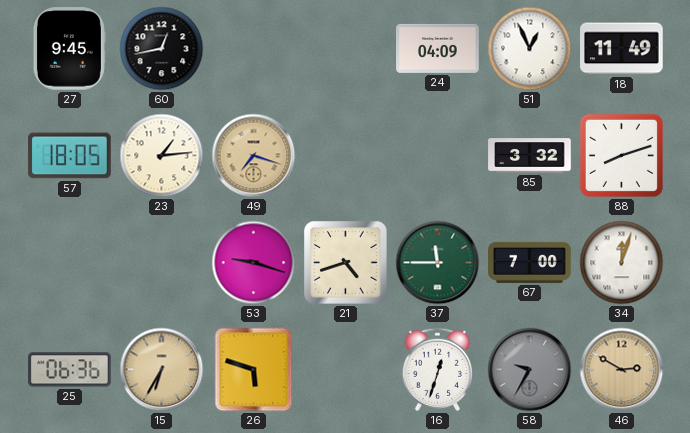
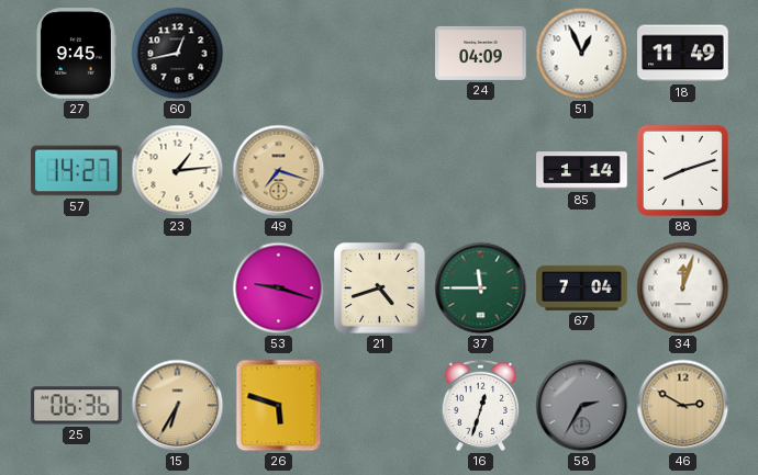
57: 18:05 -> 14:27
85: 3:32 -> 1:14
67: 7:00 -> 7:04
58: 9:35 -> 2:35
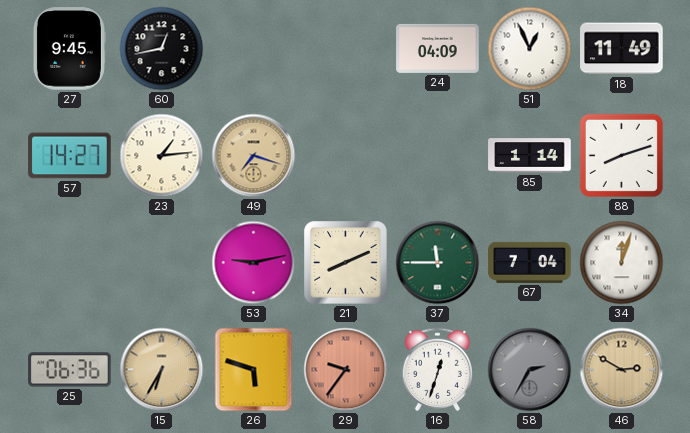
53: 9:18 -> 9:13
21: 4:42 -> 8:11
29: none -> 9:36
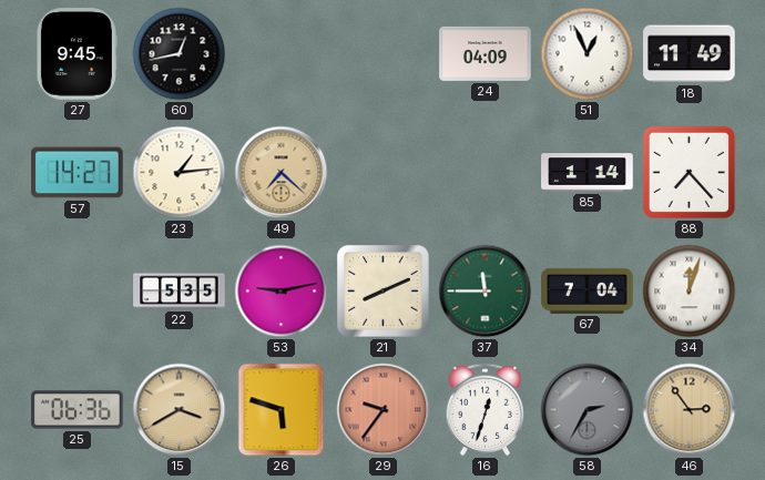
49: 7:18 -> 7:22
88: 8:12 -> 7:23
22: none -> 5:35
15: 6:35 -> 3:40
46: 2:50 -> 2:54
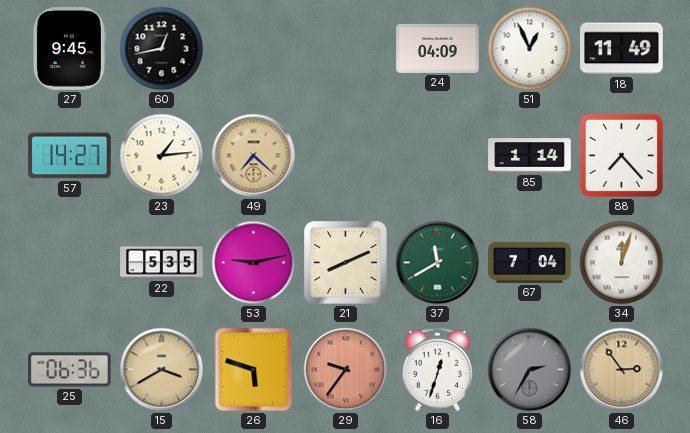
37: 11:45 -> 11:40
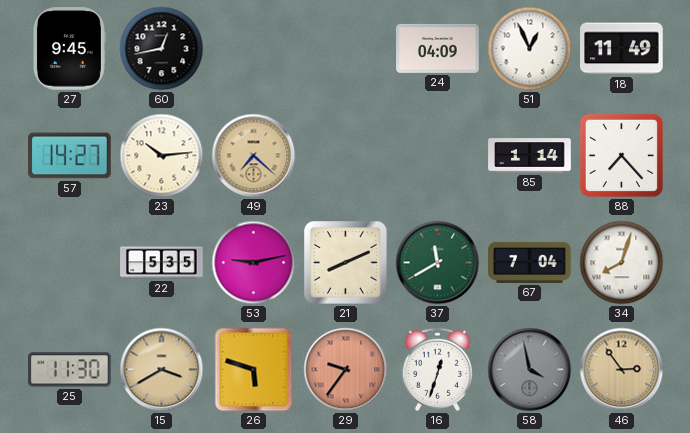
23: 1:14 -> 10:14
34: 12:03 -> 8:03
25: 06:36 -> 11:30
58: 2:35 -> 3:58
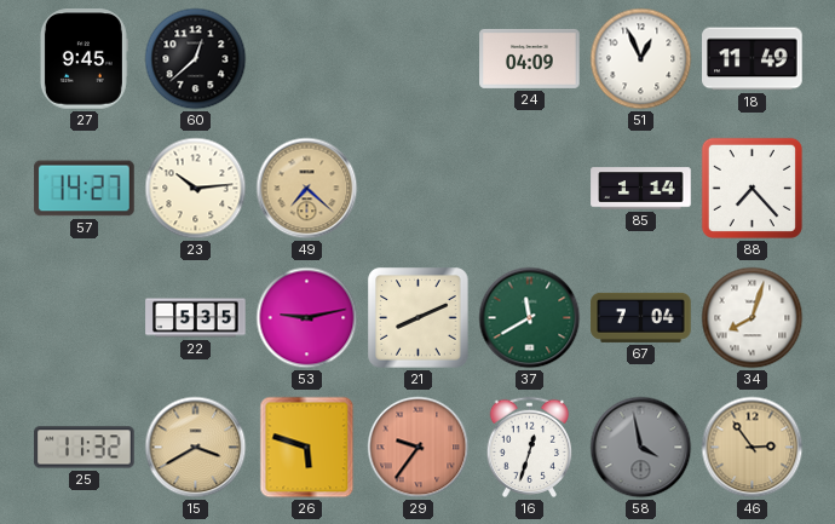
60: 12:43 -> 12:38
25: 11:30 -> 11:32
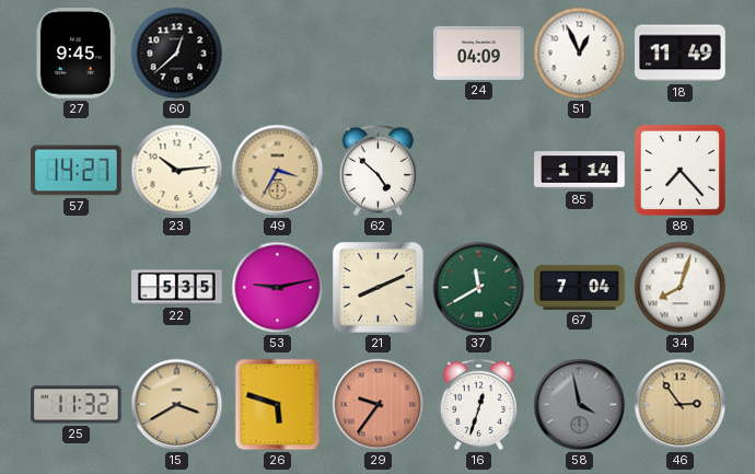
49: 7:22 -> 3:35
62: none -> 4:52
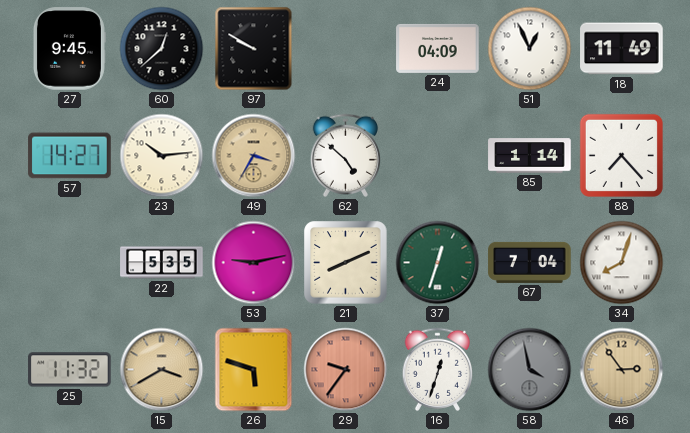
97: none -> 9:50
37: 11:40 -> 12:33
